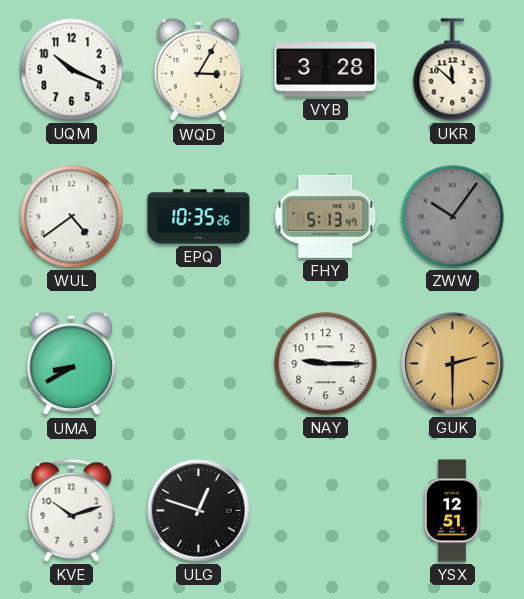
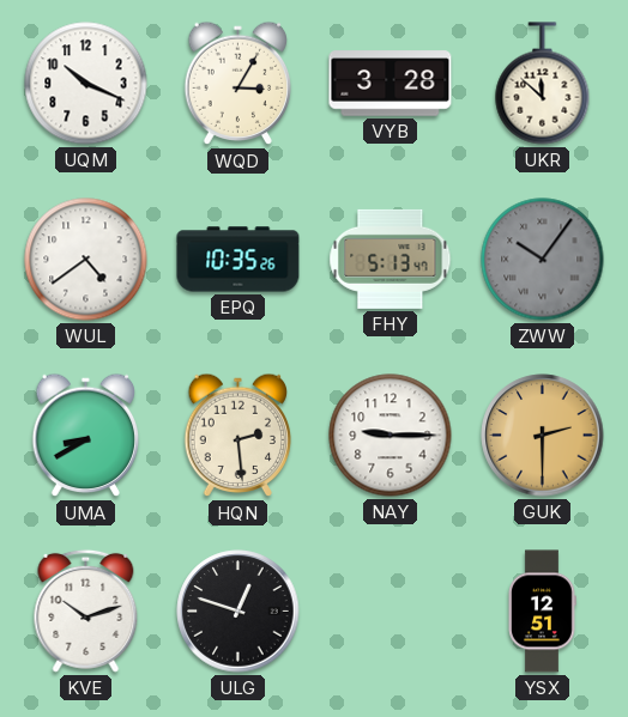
HQN: none -> 2:29
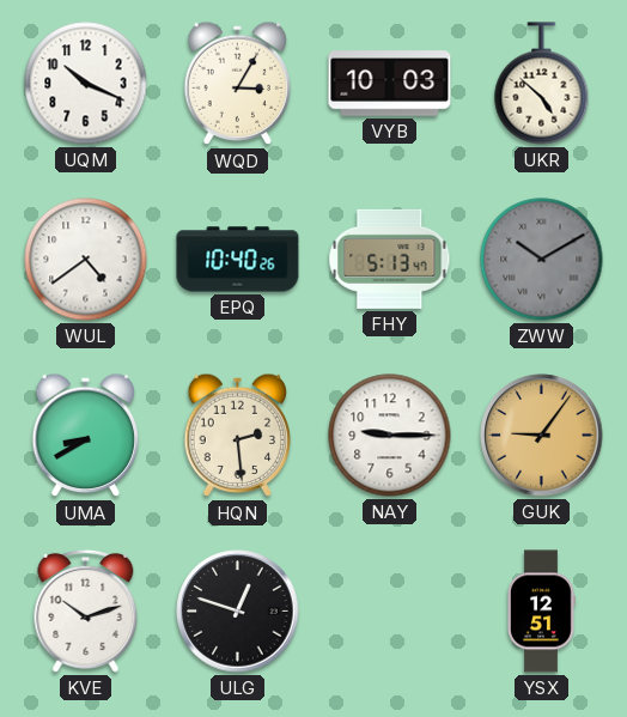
VYB: 3:28 -> 10:03
UKR: 11:52 -> 4:52
EPQ: 10:35 -> 10:40
ZWW: 10:06 -> 10:10
GUK: 2:30 -> 9:06
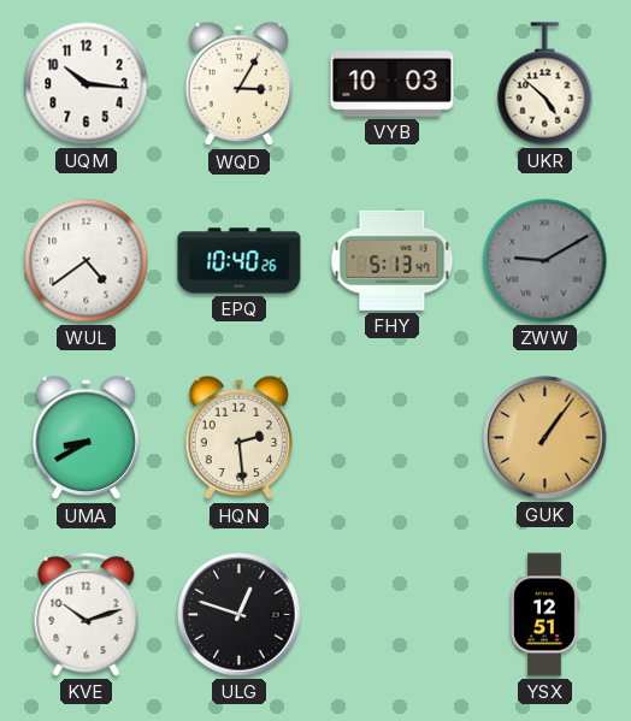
UQM: 10:19 -> 10:16
ZWW: 10:10 -> 9:10
NAY: 9:15 -> none
GUK: 9:06 -> 1:06
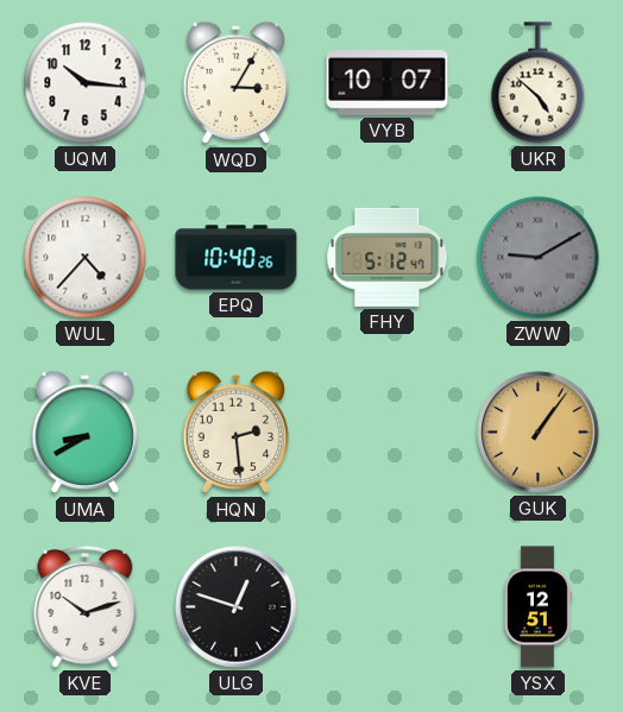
VYB: 10:03 -> 10:07
WUL: 4:39 -> 4:37
FHY: 5:13 -> 5:12
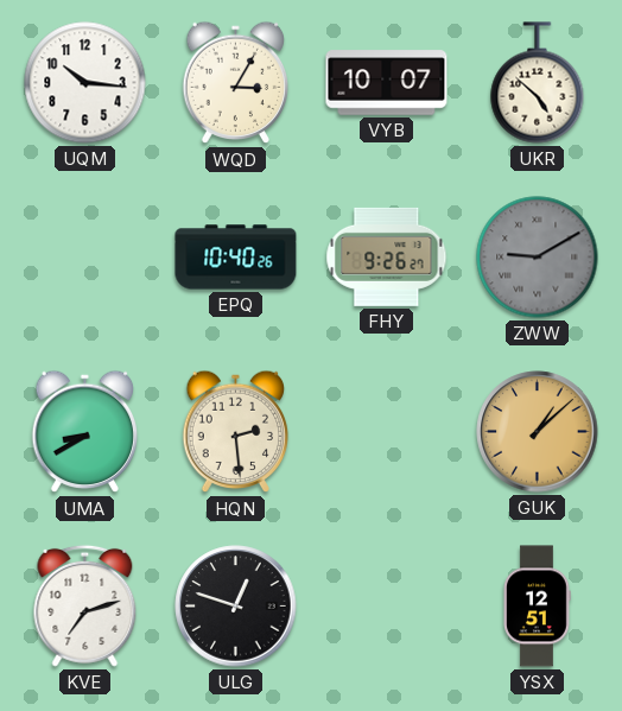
WUL: 4:37 -> none
FHY: 5:12 -> 9:26
GUK: 1:06 -> 1:08
KVE: 10:12 -> 7:12
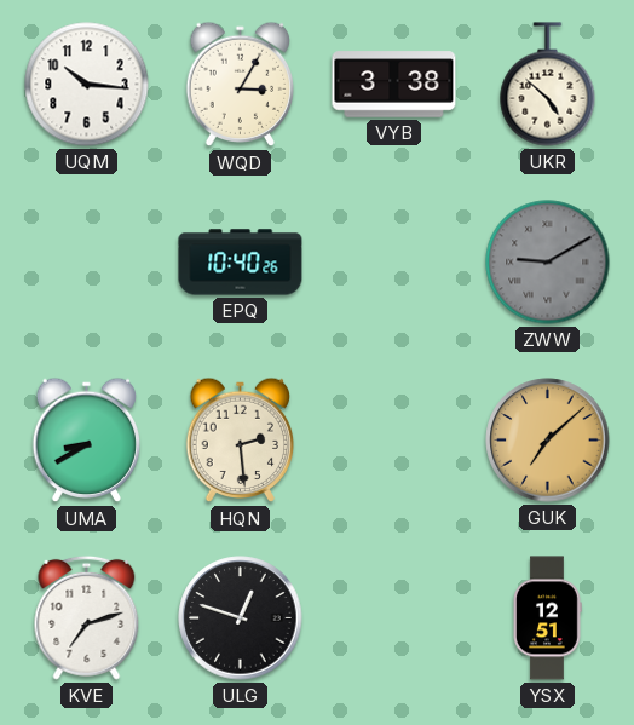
VYB: 10:07 -> 3:38
FHY: 9:26 -> none
GUK: 1:08 -> 7:08
